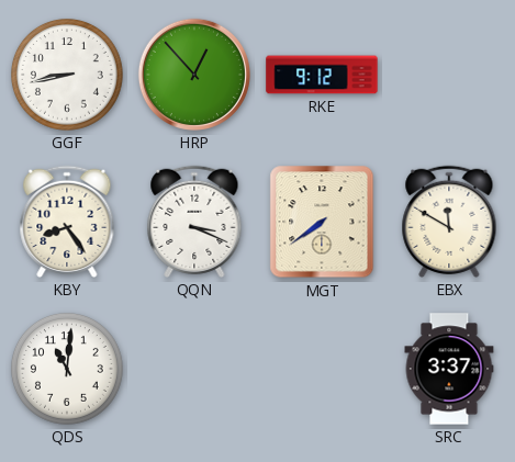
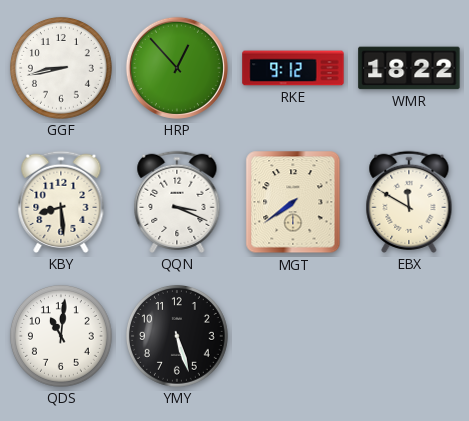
WMR: none -> 18:22
KBY: 8:24 -> 8:29
YMY: none -> 5:27
SRC: 3:37 -> none
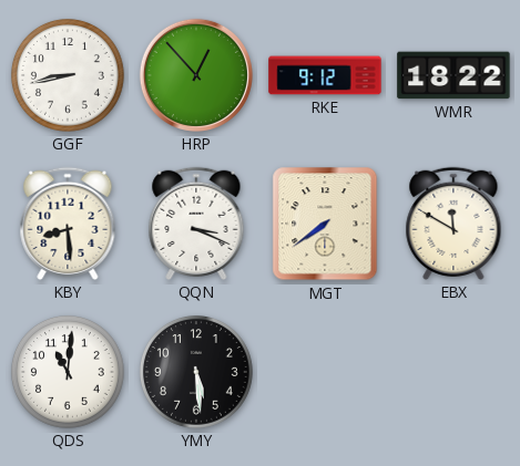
YMY: 5:27 -> 5:29
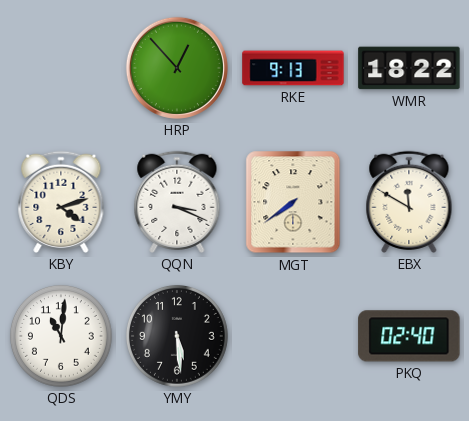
GGF: 8:43 -> none
RKE: 9:12 -> 9:13
KBY: 8:29 -> 4:12
PKQ: none -> 02:40
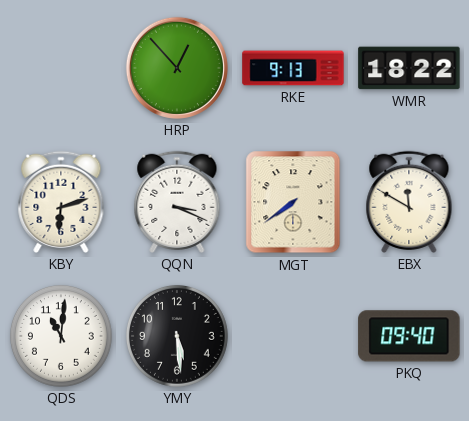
KBY: 4:12 -> 6:12
PKQ: 02:40 -> 09:40
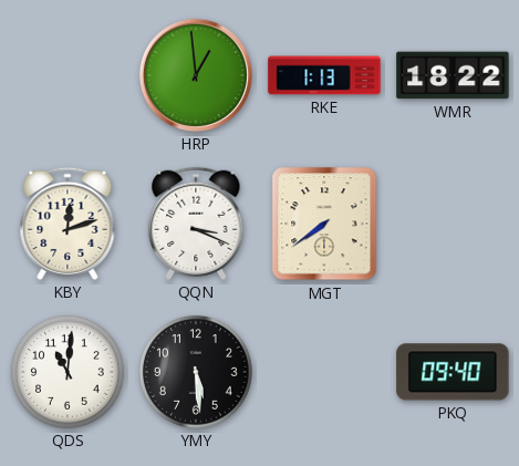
HRP: 12:53 -> 12:59
RKE: 9:13 -> 1:13
KBY: 6:12 -> 12:12
EBX: 11:50 -> none
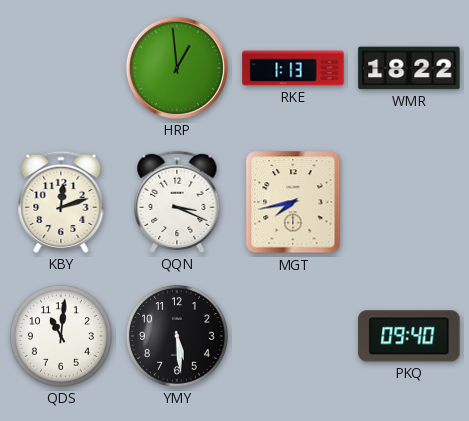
MGT: 7:39 -> 7:43
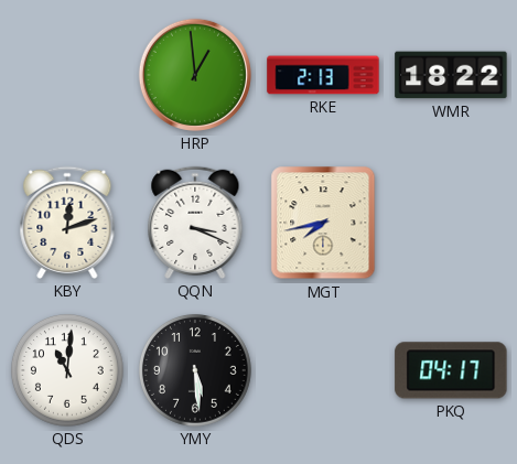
RKE: 1:13 -> 2:13
PKQ: 09:40 -> 04:17
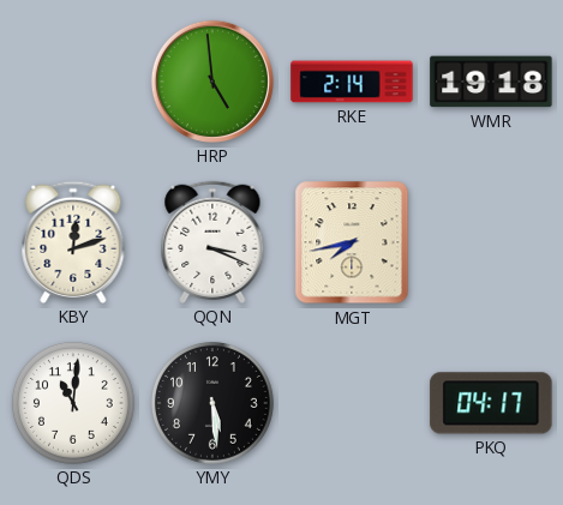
HRP: 12:59 -> 4:59
RKE: 2:13 -> 2:14
WMR: 18:22 -> 19:18
